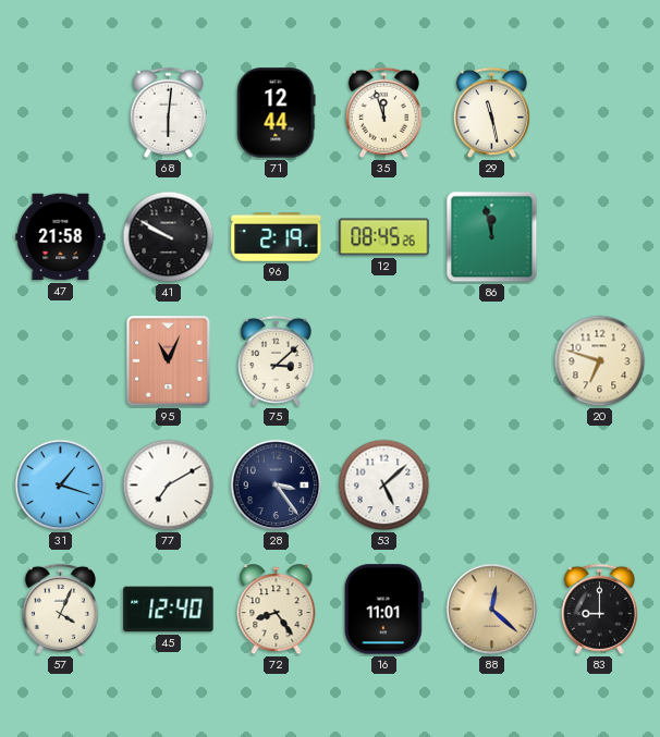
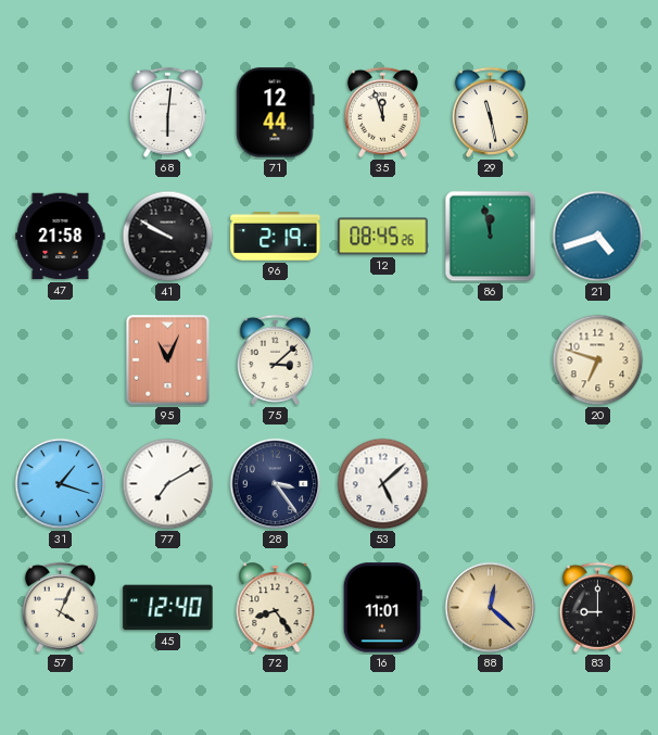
21: none -> 4:42
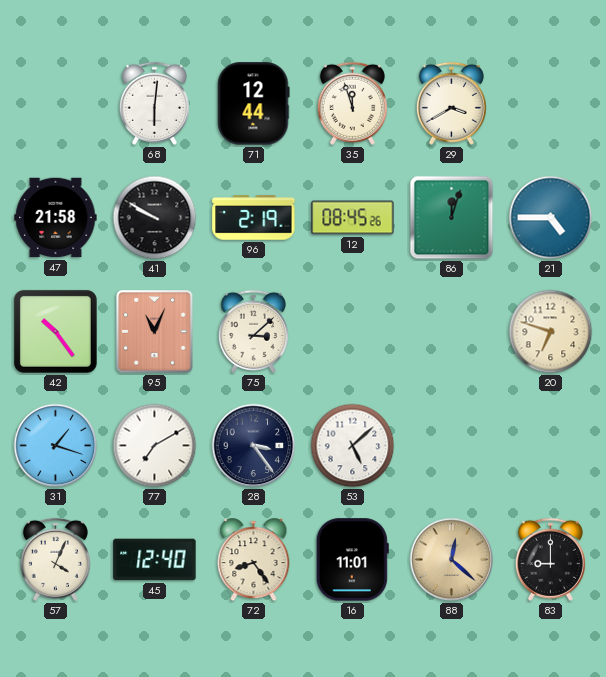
29: 11:28 -> 3:40
86: 11:58 -> 12:03
21: 4:42 -> 4:45
42: none -> 10:24
